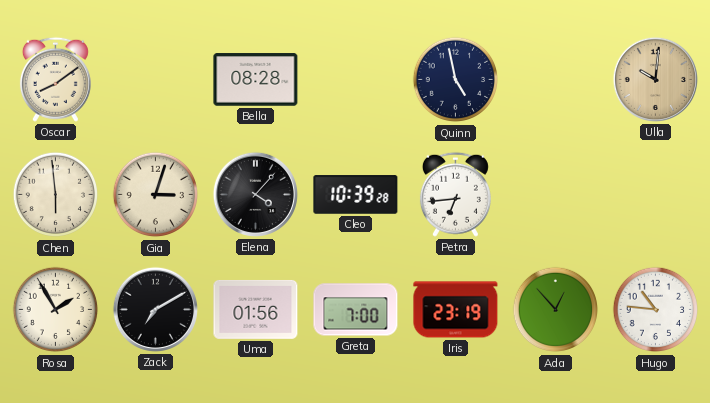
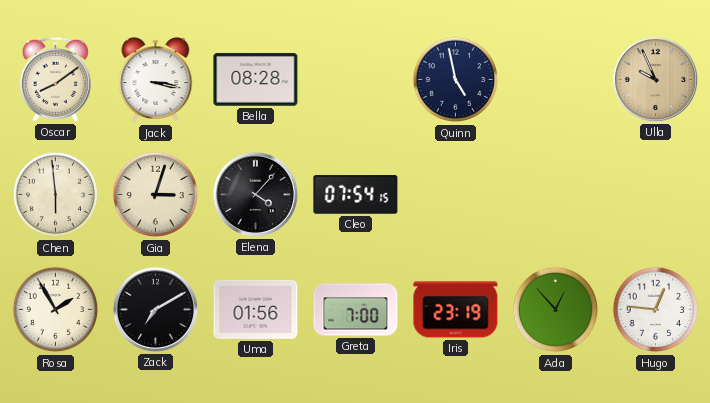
Jack: none -> 3:17
Ulla: 10:01 -> 9:56
Cleo: 10:39 -> 07:54
Petra: 6:44 -> none
Hugo: 10:46 -> 12:46
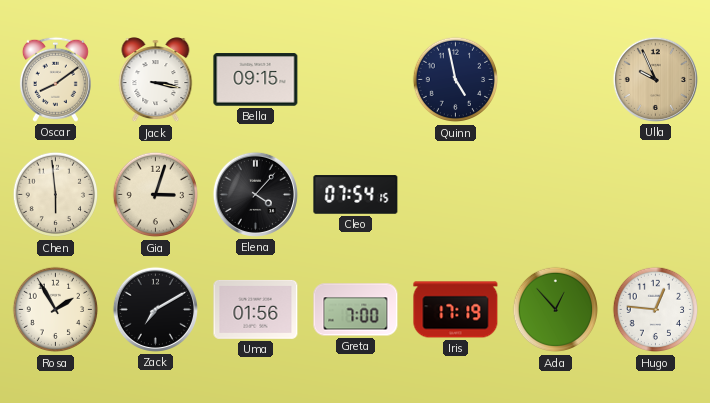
Bella: 08:28 -> 09:15
Iris: 23:19 -> 17:19
